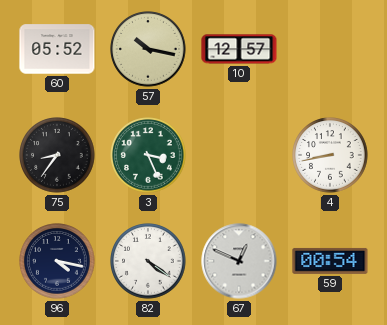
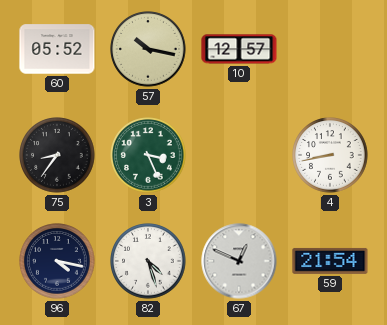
82: 4:21 -> 4:27
59: 00:54 -> 21:54
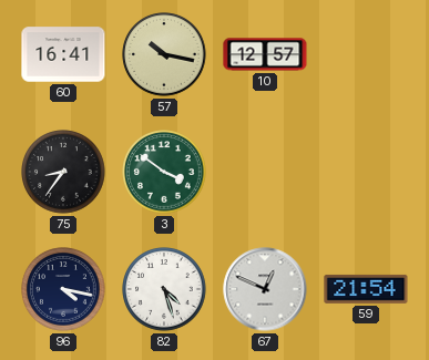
60: 05:52 -> 16:41
3: 3:26 -> 3:51
4: 8:43 -> none
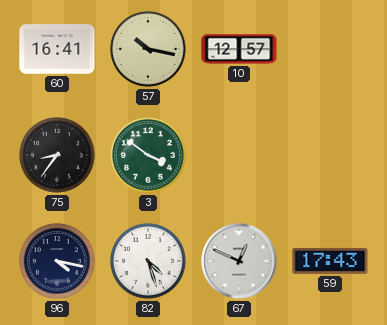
59: 21:54 -> 17:43
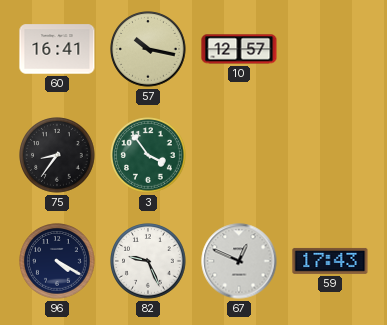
3: 3:51 -> 3:54
96: 4:17 -> 4:20
82: 4:27 -> 9:26
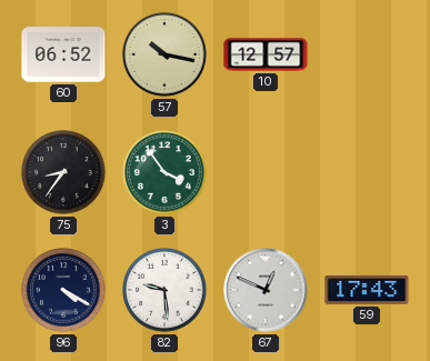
60: 16:41 -> 06:52
82: 9:26 -> 9:29
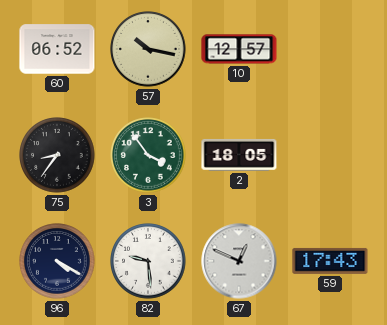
2: none -> 18:05
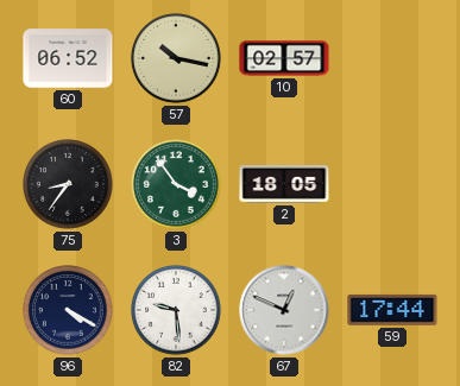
10: 12:57 -> 02:57
59: 17:43 -> 17:44
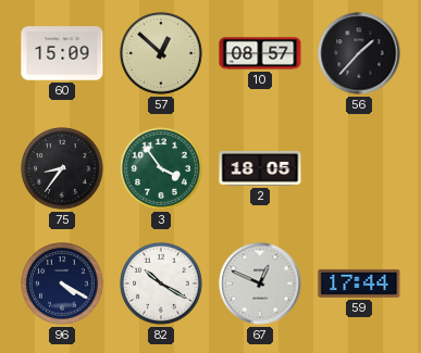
60: 06:52 -> 15:09
57: 10:17 -> 12:52
10: 02:57 -> 08:57
56: none -> 1:37
82: 9:29 -> 10:20
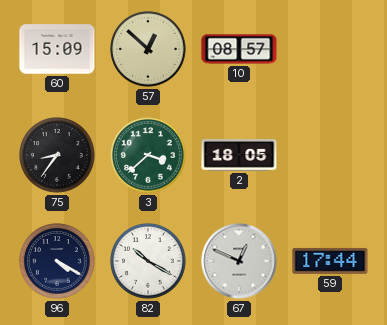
56: 1:37 -> none
3: 3:54 -> 3:38
